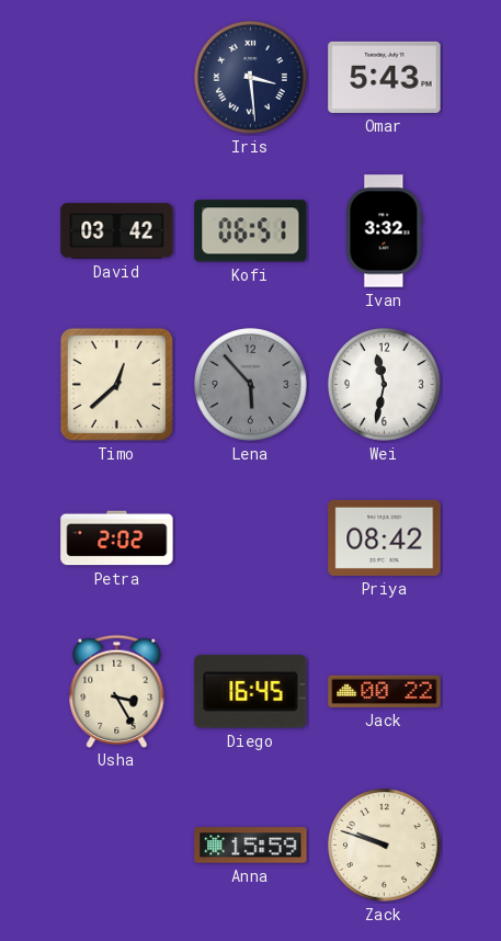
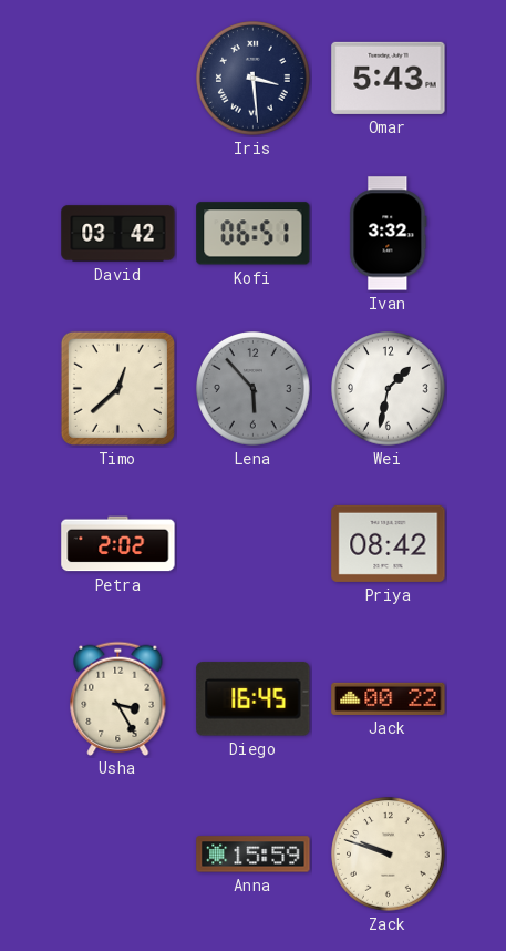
Wei: 11:32 -> 1:32
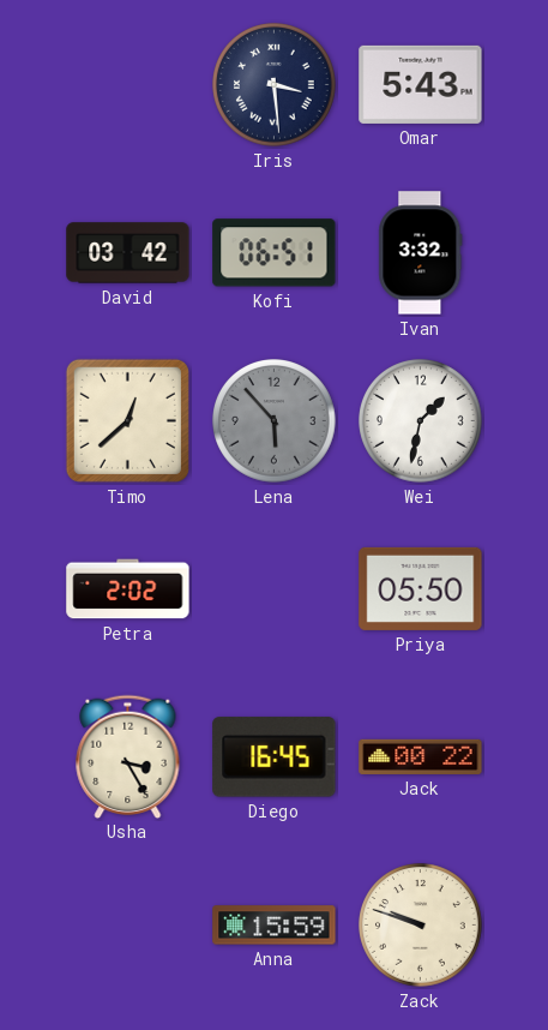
Priya: 08:42 -> 05:50
